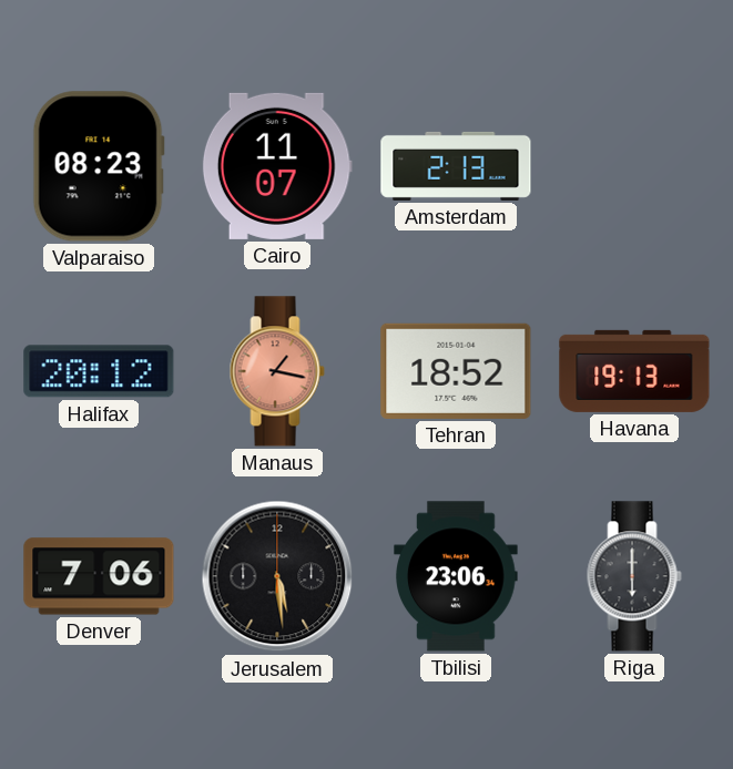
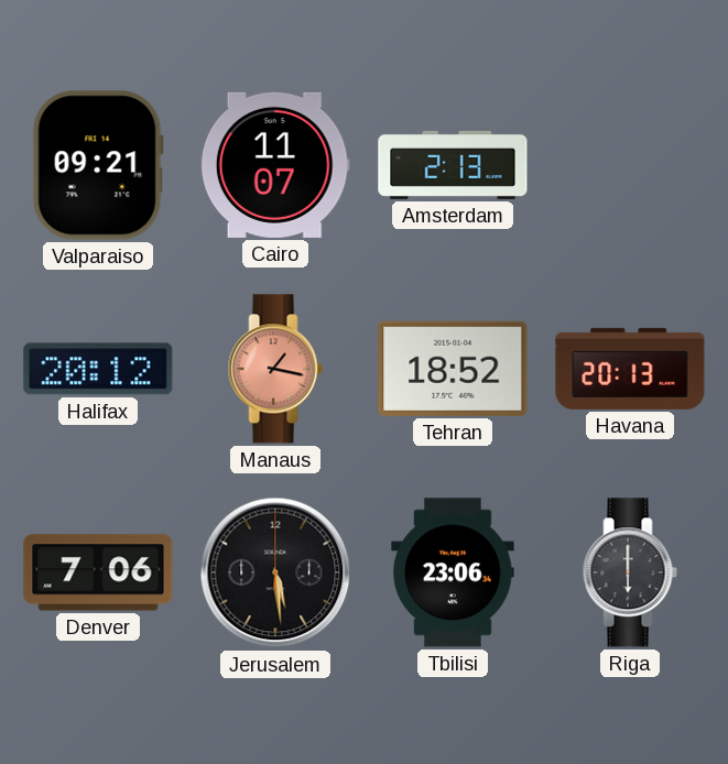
Valparaiso: 08:23 -> 09:21
Havana: 19:13 -> 20:13
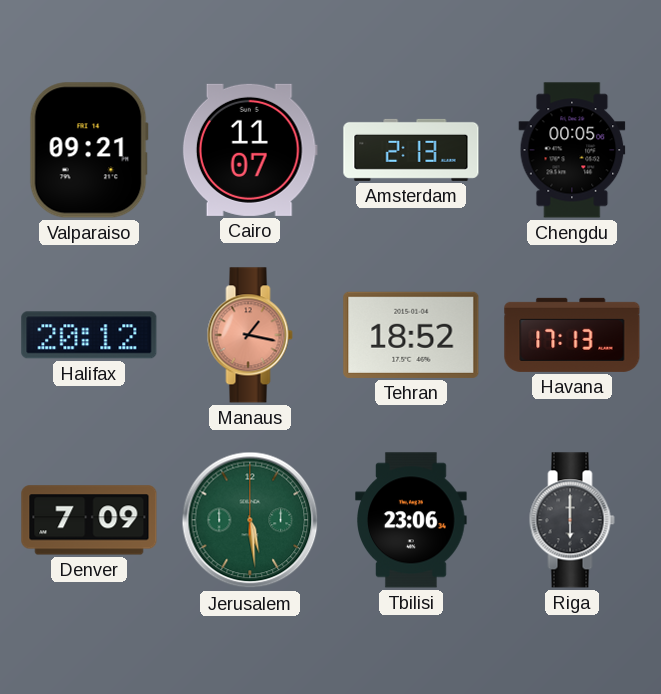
Chengdu: none -> 00:05
Havana: 20:13 -> 17:13
Denver: 7:06 -> 7:09
Jerusalem dial: black -> green
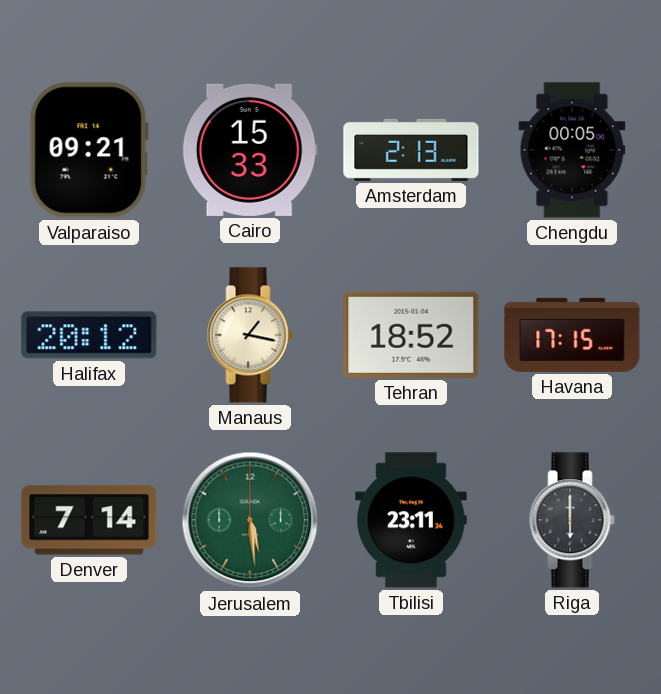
Cairo: 11:07 -> 15:33
Manaus dial: salmon -> cream
Havana: 17:13 -> 17:15
Denver: 7:09 -> 7:14
Tbilisi: 23:06 -> 23:11
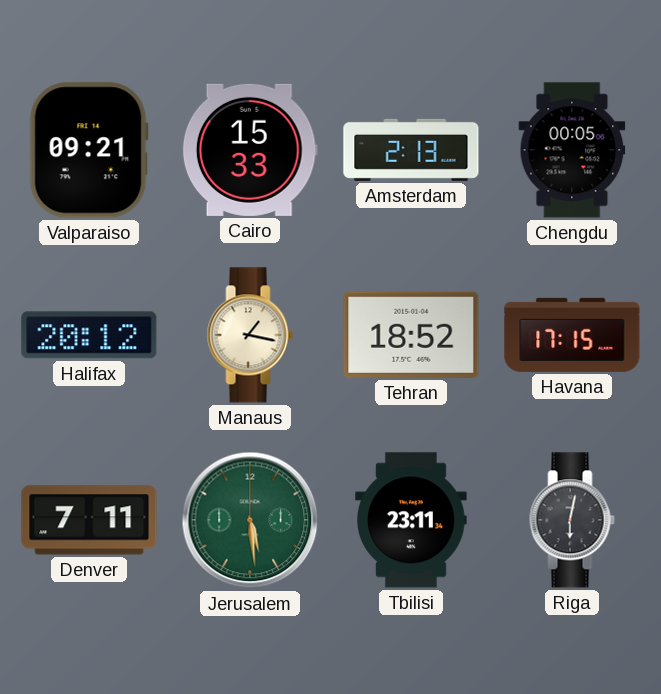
Denver: 7:14 -> 7:11
Riga: 6:00 -> 6:02
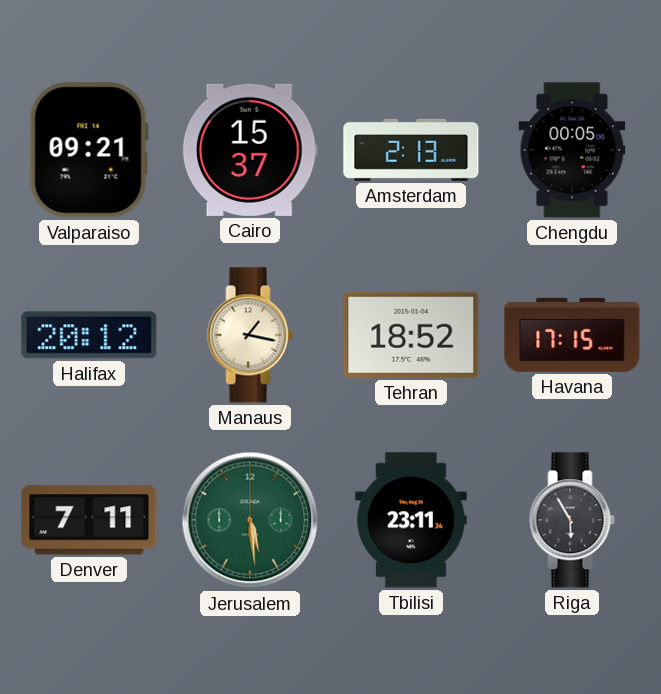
Cairo: 15:33 -> 15:37
Riga: 6:02 -> 5:55
